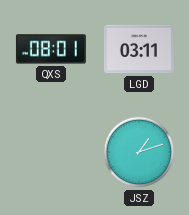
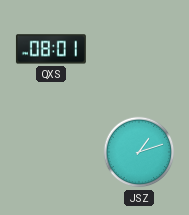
LGD: 03:11 -> none
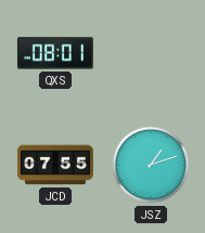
JCD: none -> 07:55
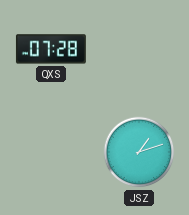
QXS: 08:01 -> 07:28
JCD: 07:55 -> none
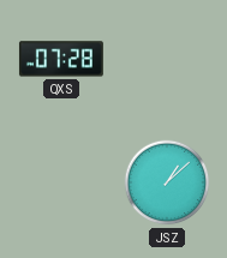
JSZ: 1:12 -> 1:08
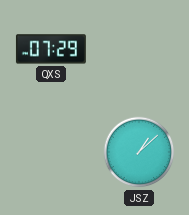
QXS: 07:28 -> 07:29
